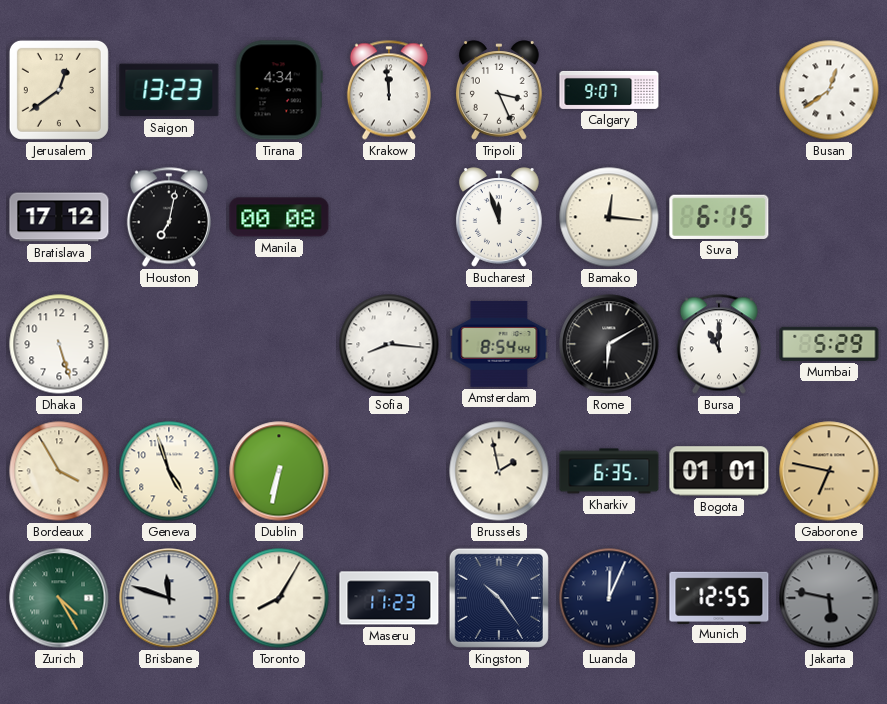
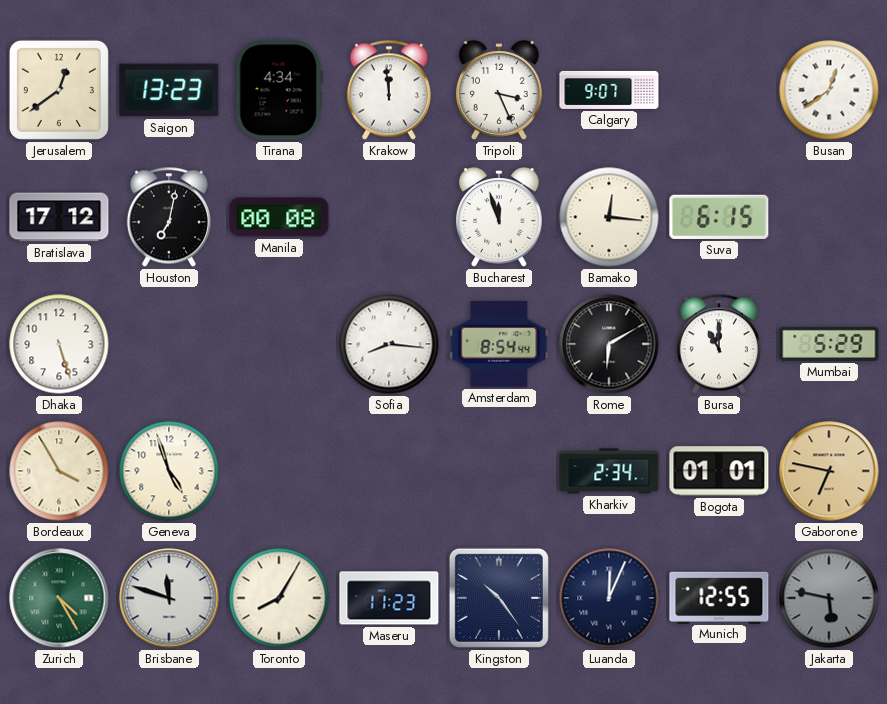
Dublin: 6:32 -> none
Brussels: 1:58 -> none
Kharkiv: 6:35 -> 2:34
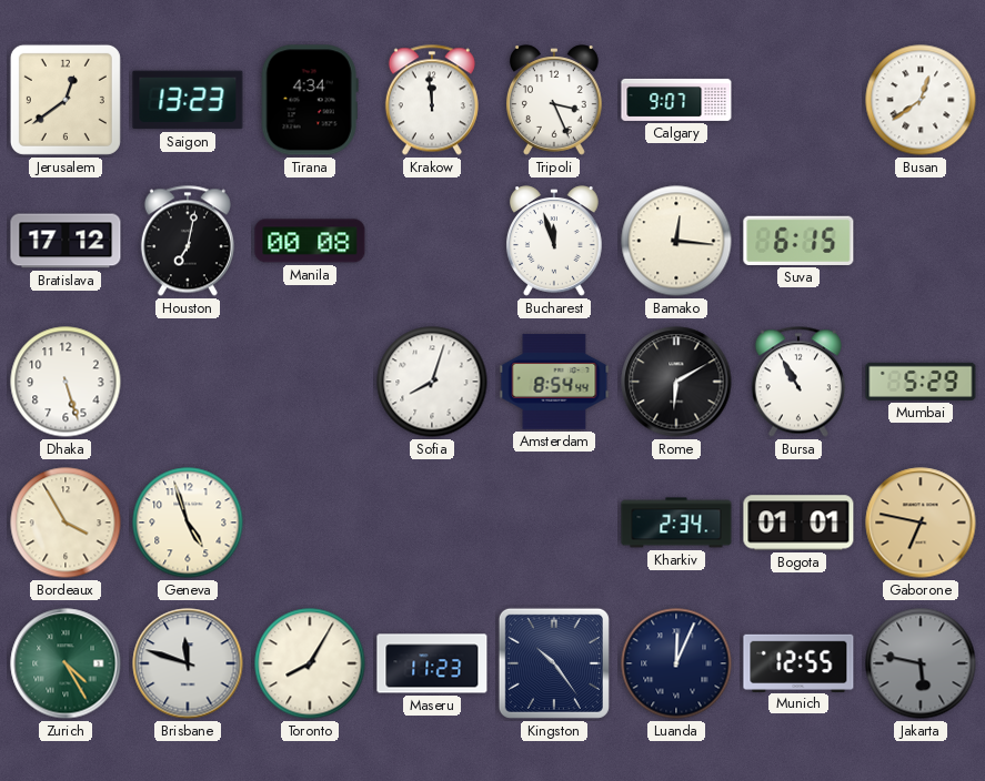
Sofia: 8:16 -> 8:03
Bursa: 11:00 -> 10:55
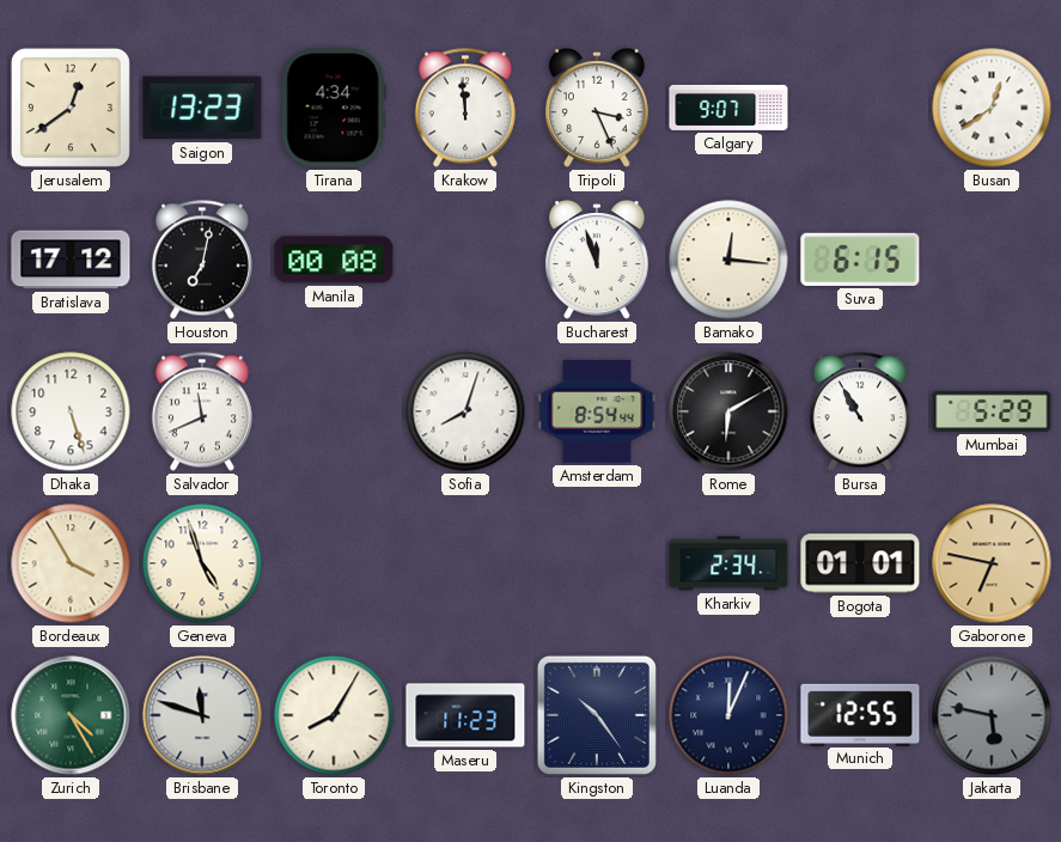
Salvador: none -> 11:41
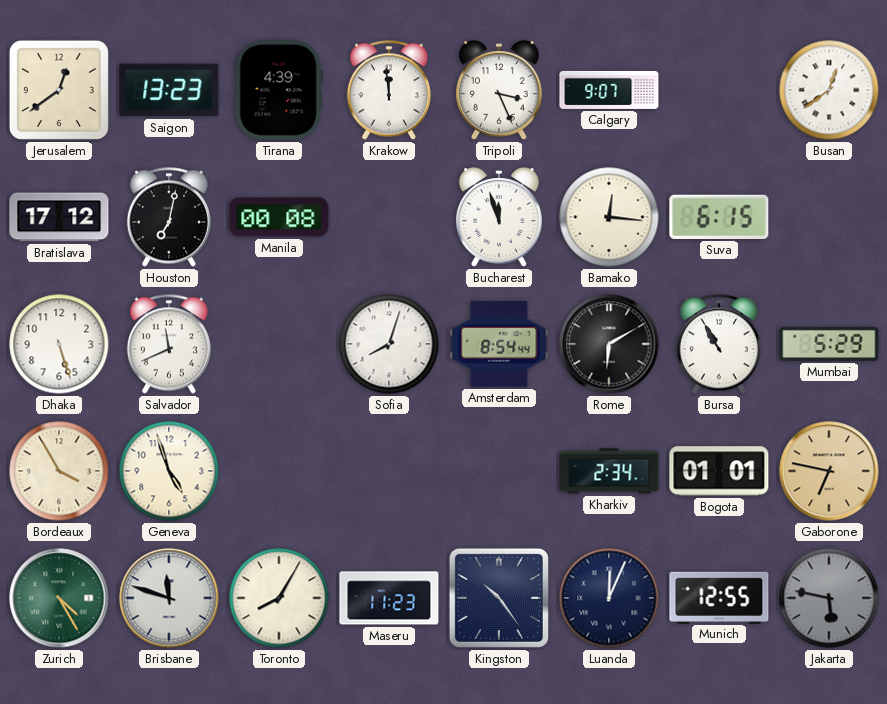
Tirana: 4:34 -> 4:39
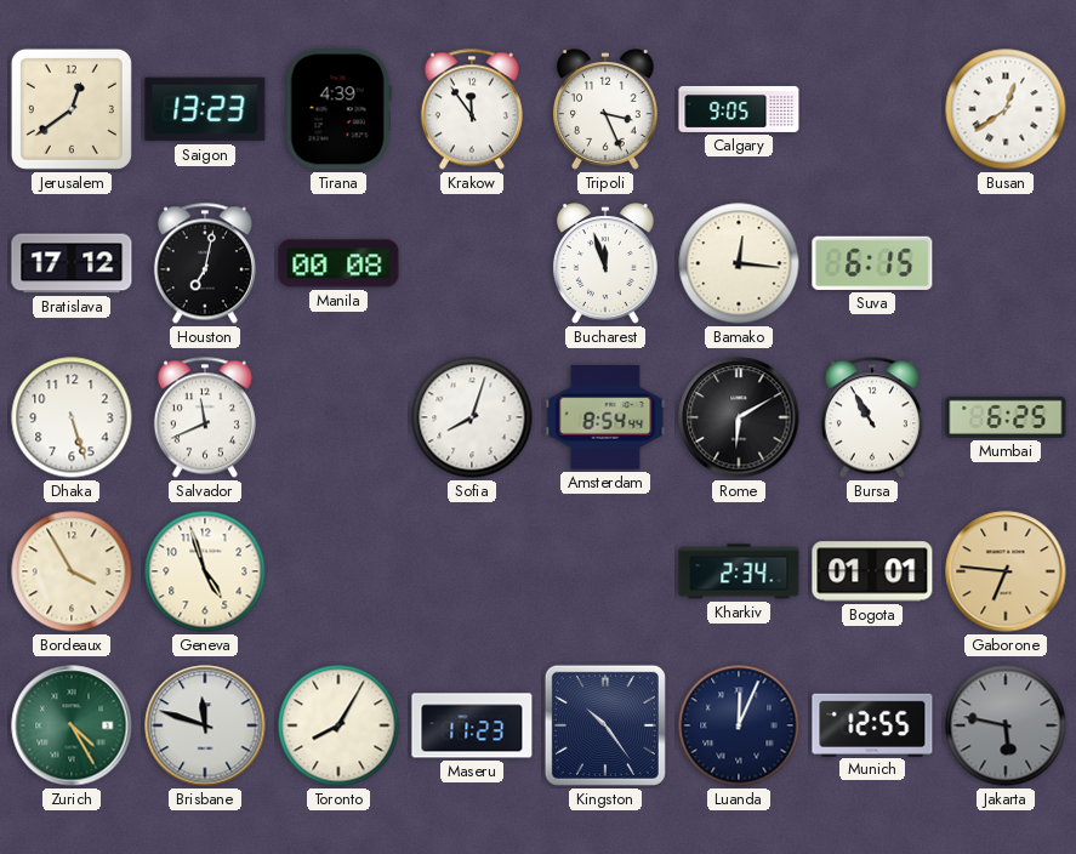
Krakow: 11:59 -> 11:54
Calgary: 9:07 -> 9:05
Mumbai: 5:29 -> 6:25
Gaborone: 6:47 -> 6:46
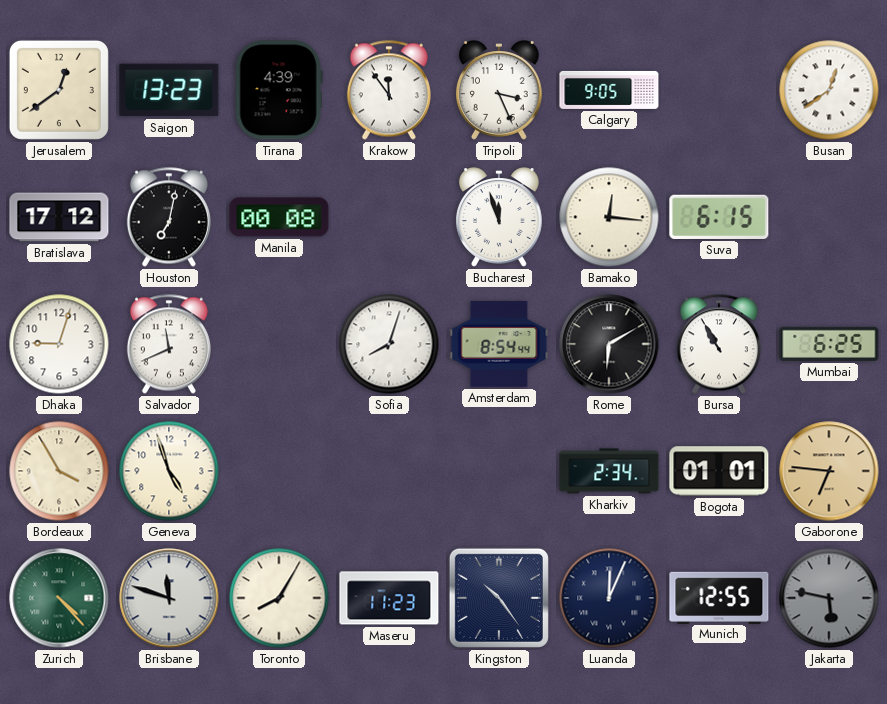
Dhaka: 5:27 -> 9:03
Zurich: 4:25 -> 4:23
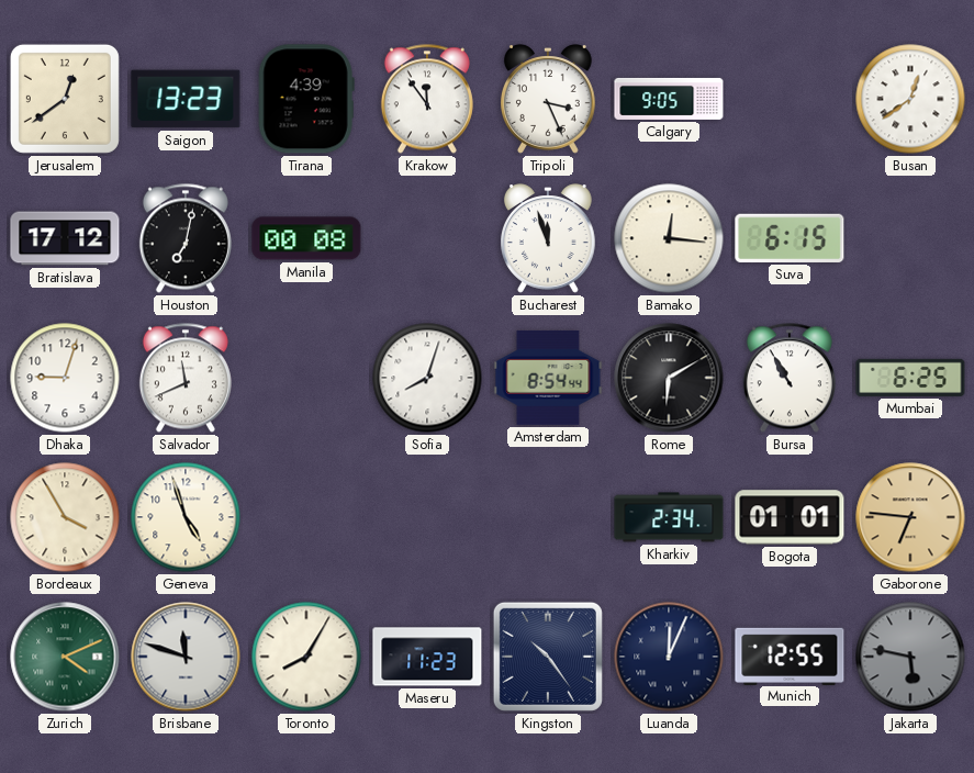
Zurich: 4:23 -> 4:11
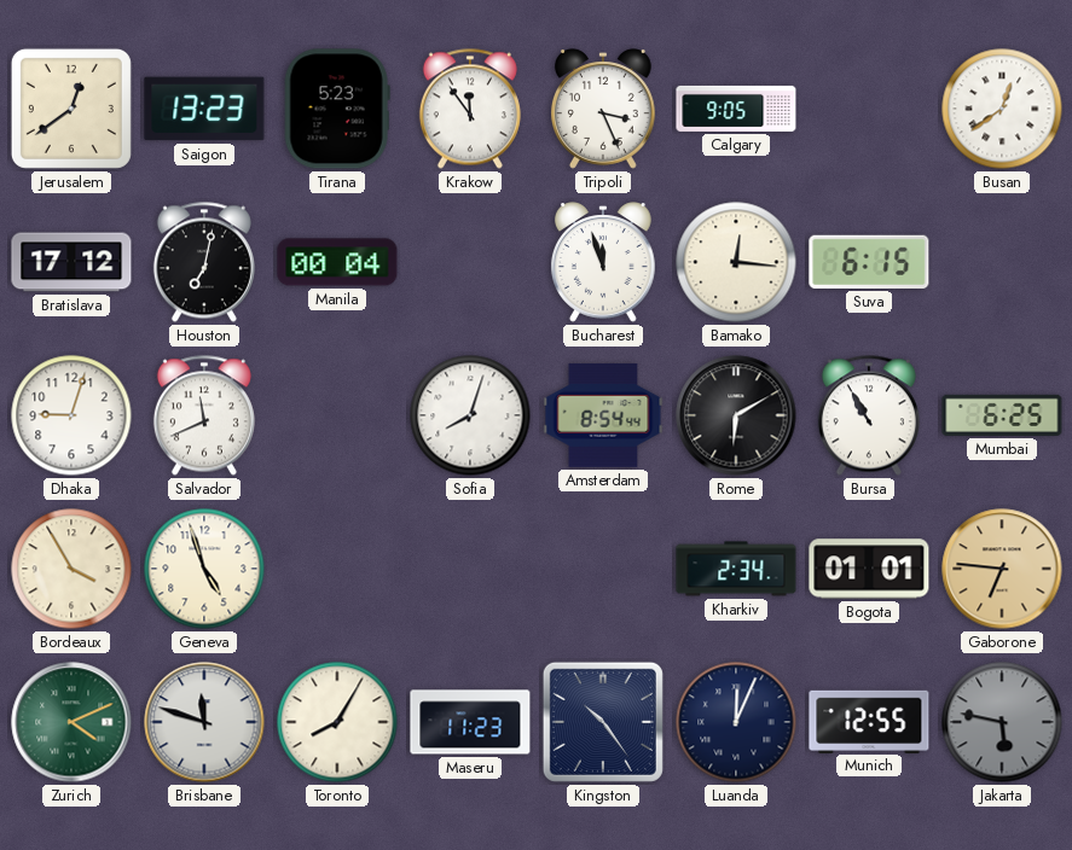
Tirana: 4:39 -> 5:23
Manila: 00:08 -> 00:04
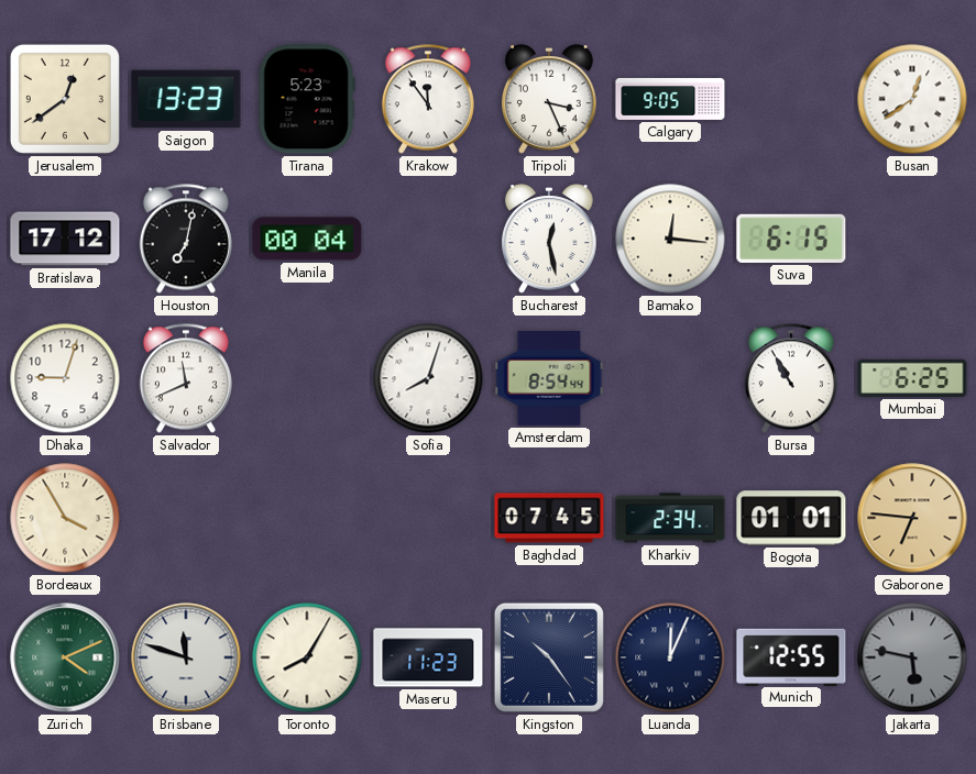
Bucharest: 11:57 -> 12:28
Rome: 6:10 -> none
Geneva: 4:57 -> none
Baghdad: none -> 07:45
